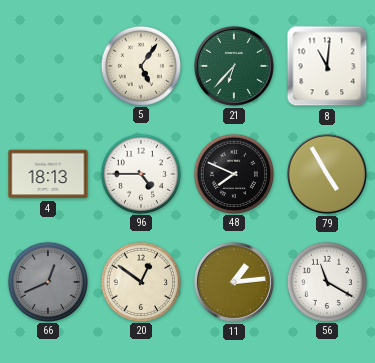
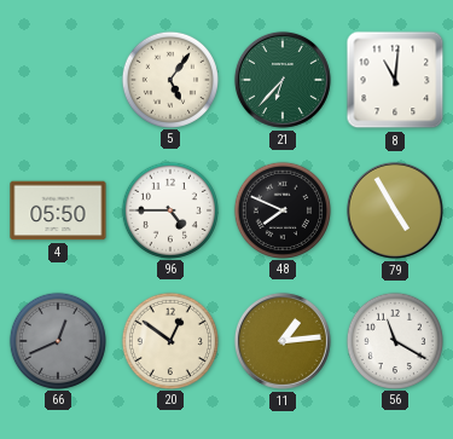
4: 18:13 -> 05:50
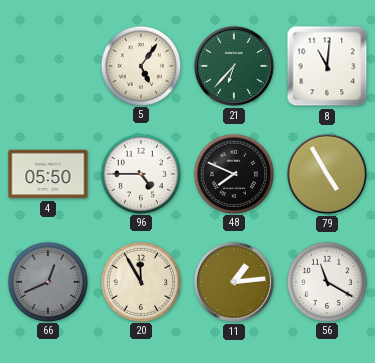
20: 12:51 -> 11:55
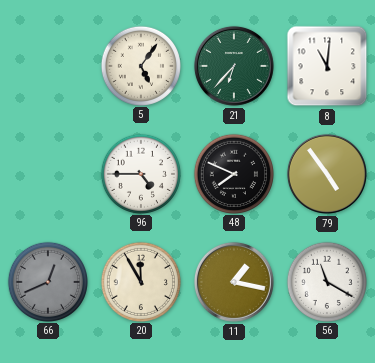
4: 05:50 -> none
79: 4:55 -> 4:54
11: 1:14 -> 1:17
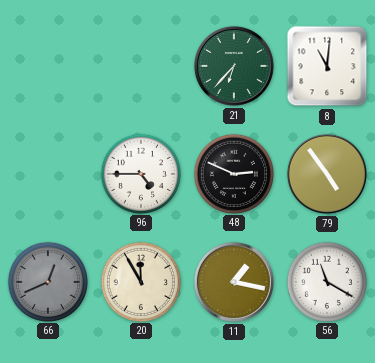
5: 5:06 -> none
48: 7:49 -> 2:49
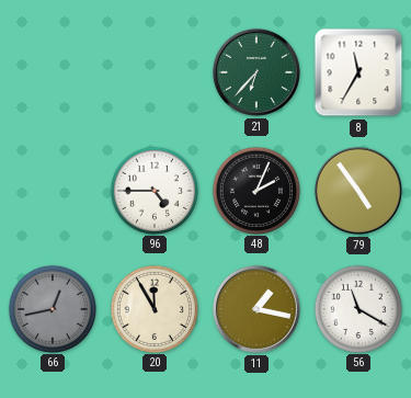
8: 11:01 -> 11:35
48: 2:49 -> 2:04
66: 12:41 -> 12:43
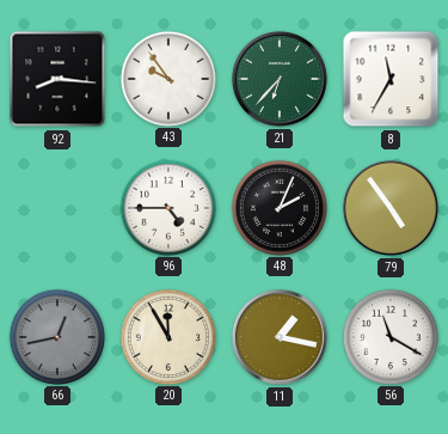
92: none -> 8:16
43: none -> 9:54
